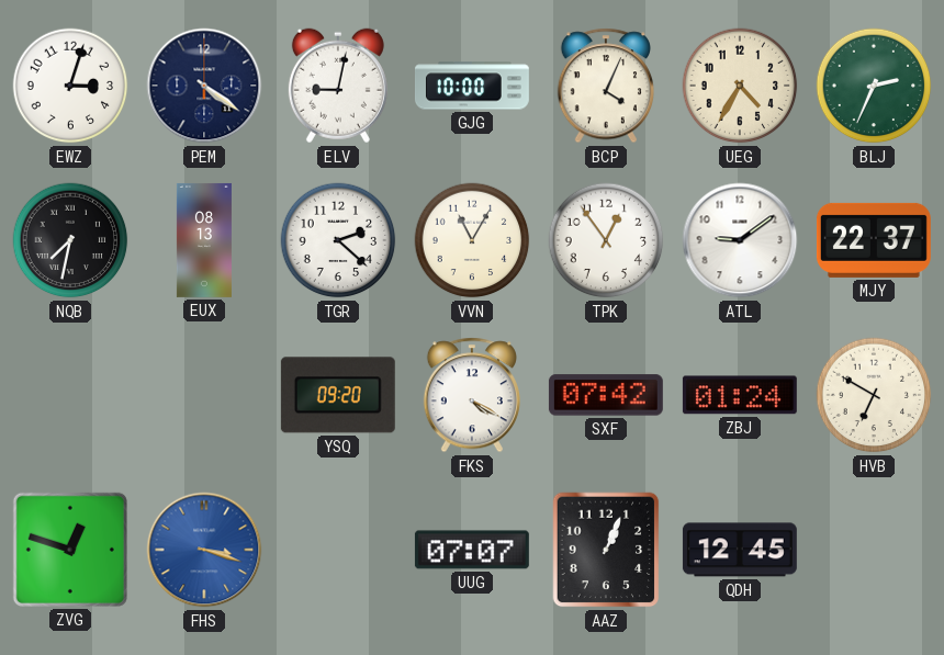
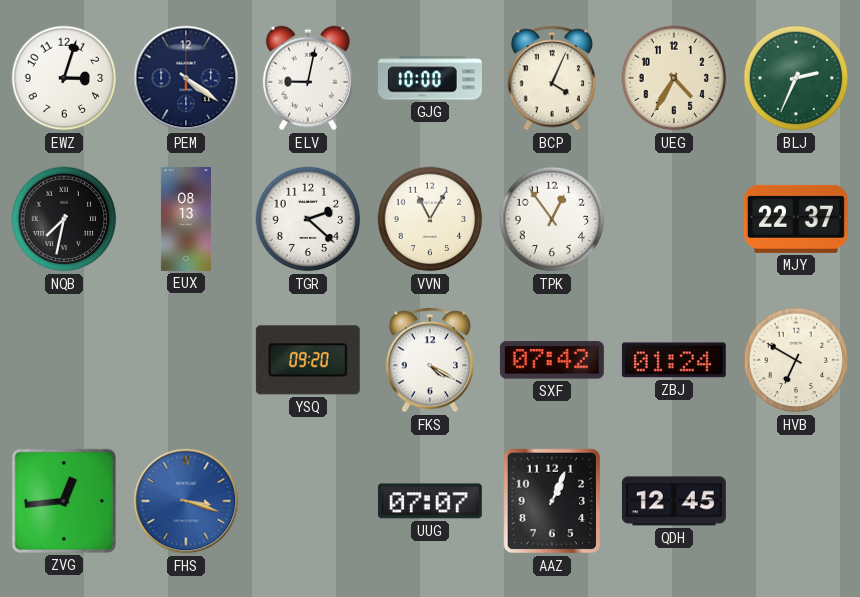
ATL: 9:09 -> none
ZVG: 12:48 -> 12:44
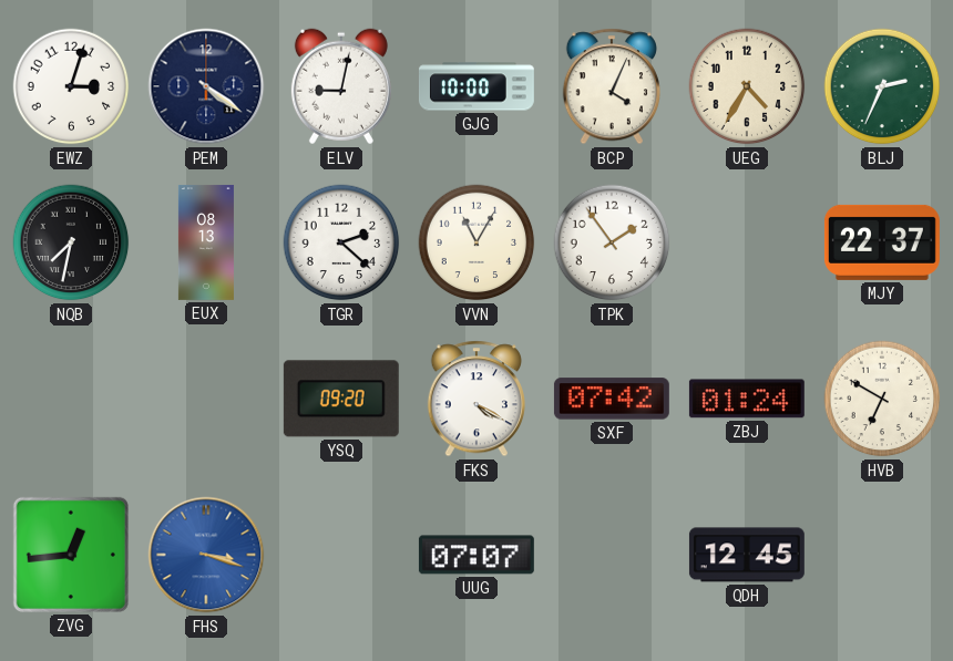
TPK: 12:54 -> 1:54
AAZ: 1:04 -> none
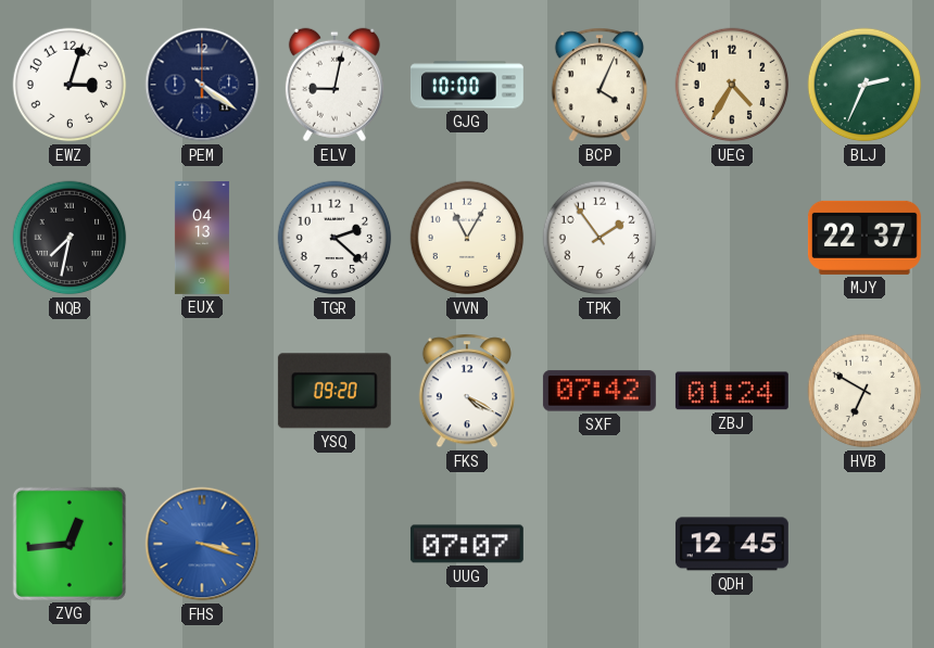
EUX: 08:13 -> 04:13
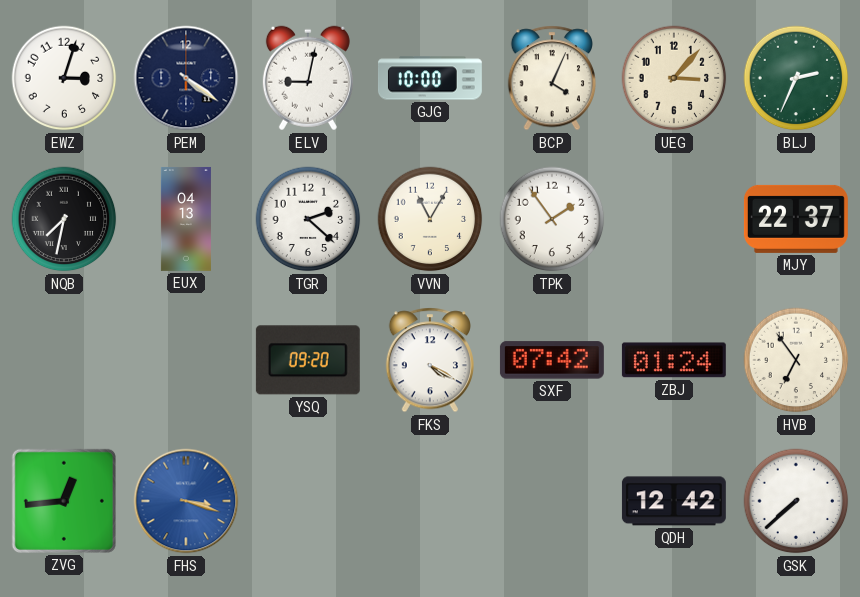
UEG: 4:35 -> 3:07
HVB: 6:50 -> 6:54
UUG: 07:07 -> none
QDH: 12:45 -> 12:42
GSK: none -> 7:38
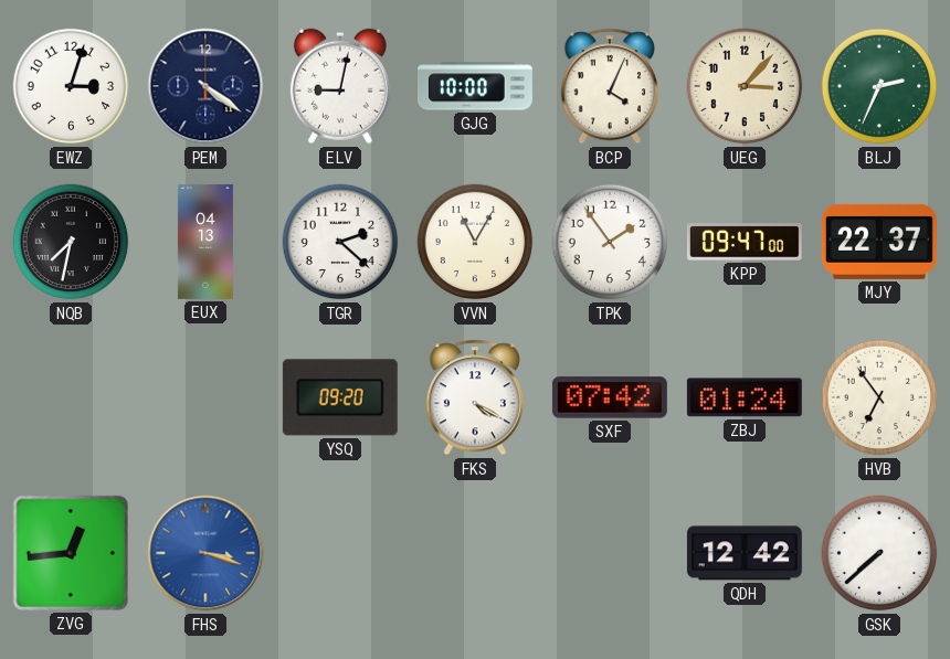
KPP: none -> 09:47
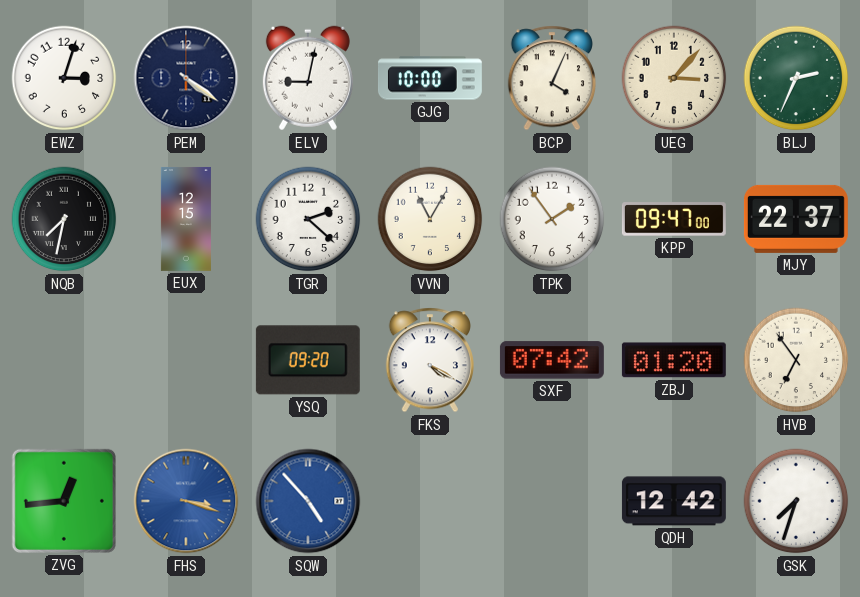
EUX: 04:13 -> 12:15
ZBJ: 01:24 -> 01:20
SQW: none -> 4:53
GSK: 7:38 -> 7:33
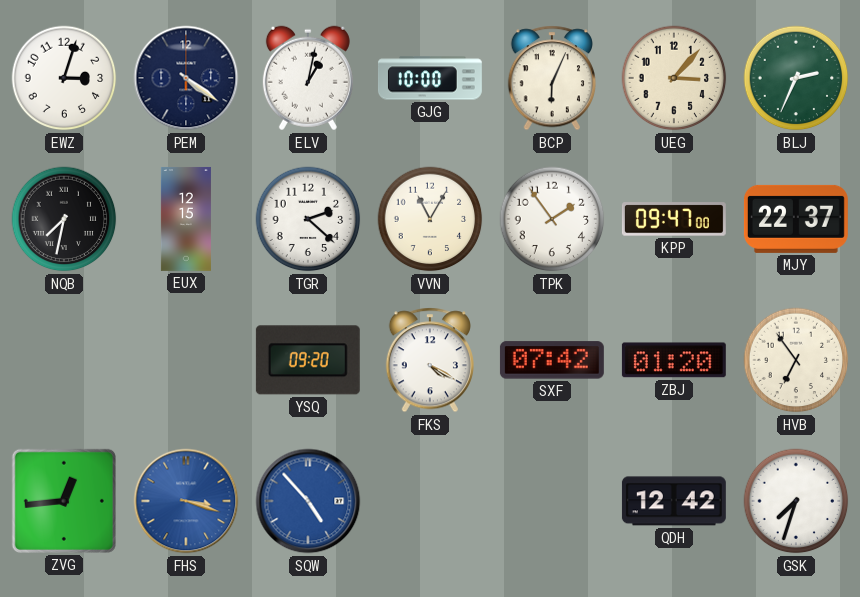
ELV: 9:02 -> 1:02
BCP: 4:04 -> 6:04
